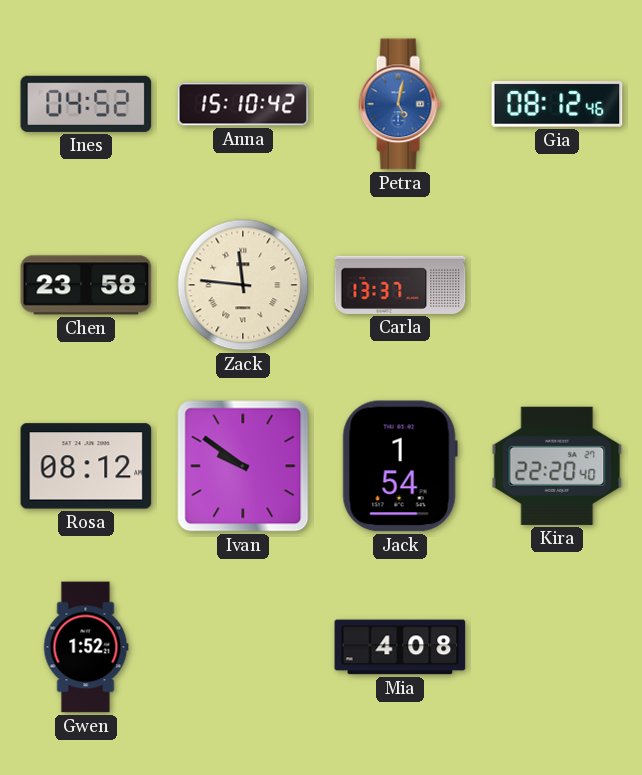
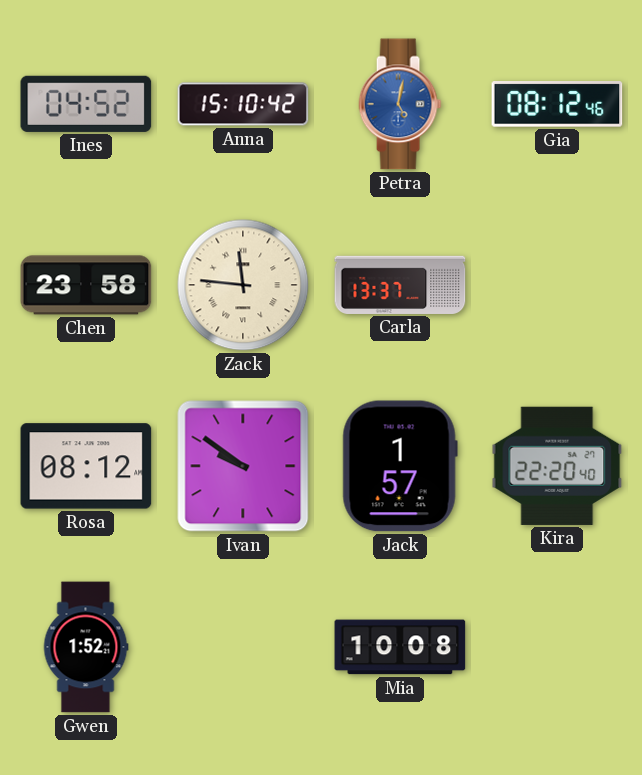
Jack: 1:54 -> 1:57
Mia: 4:08 -> 10:08
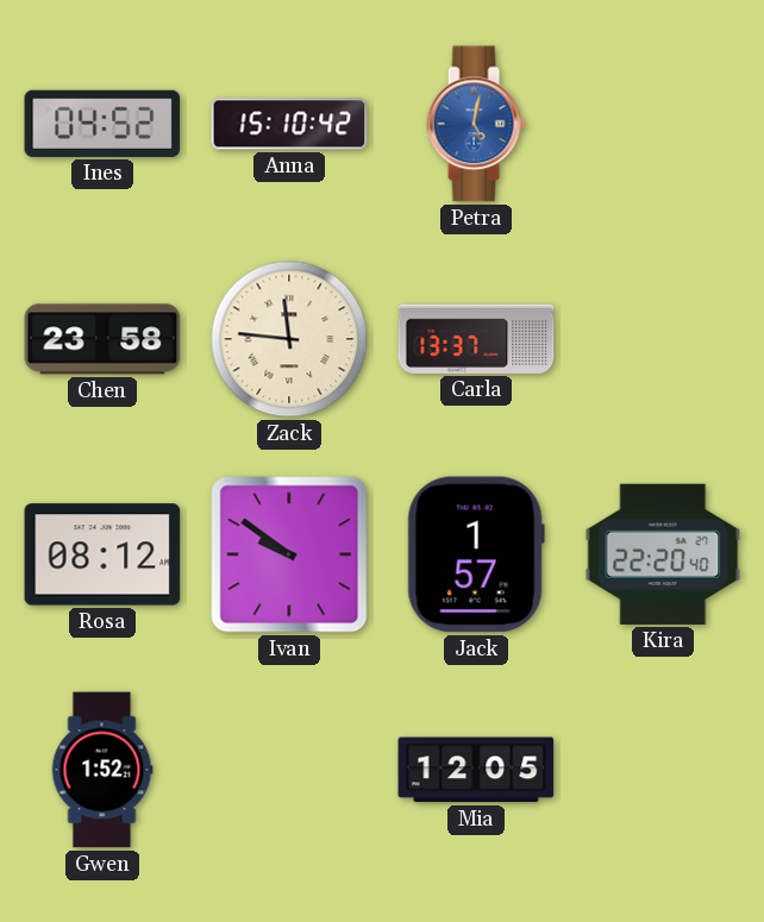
Gia: 08:12 -> none
Mia: 10:08 -> 12:05
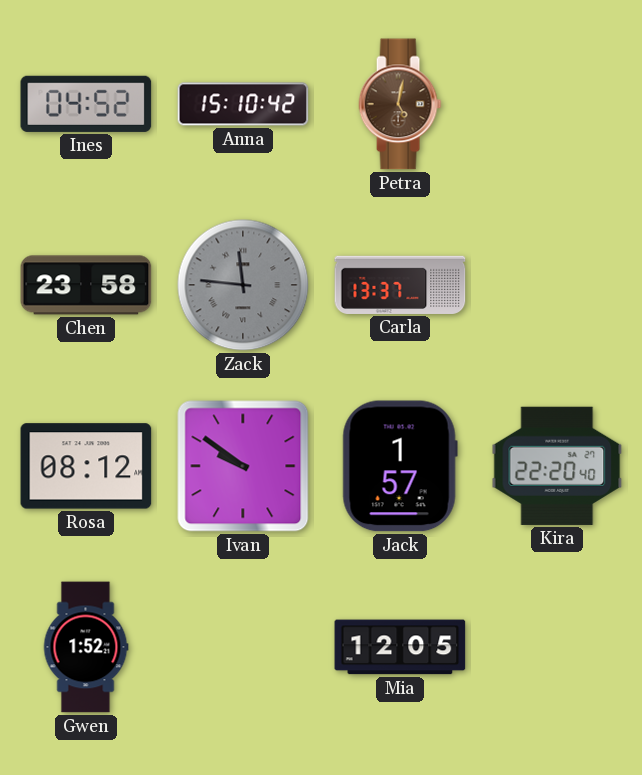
Petra dial: blue -> brown
Zack dial: cream -> grey
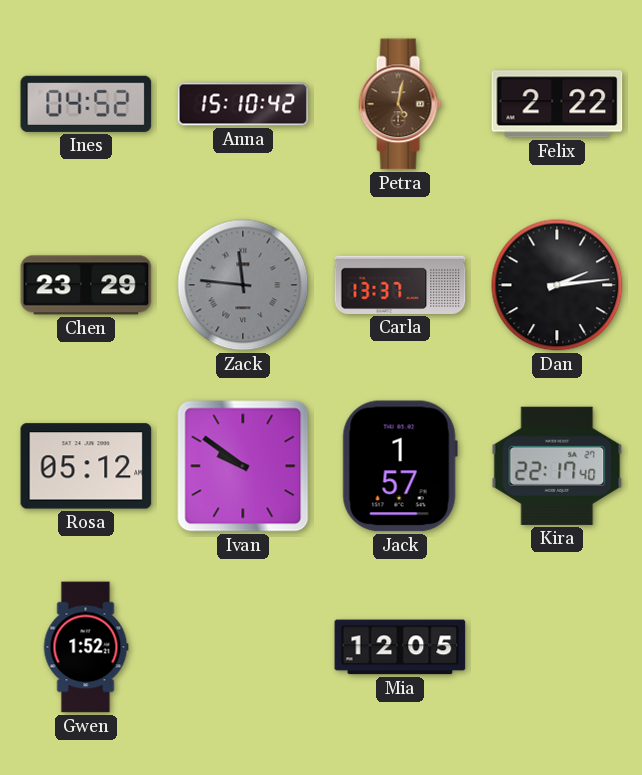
Felix: none -> 2:22
Chen: 23:58 -> 23:29
Dan: none -> 2:14
Rosa: 08:12 -> 05:12
Kira: 22:20 -> 22:17
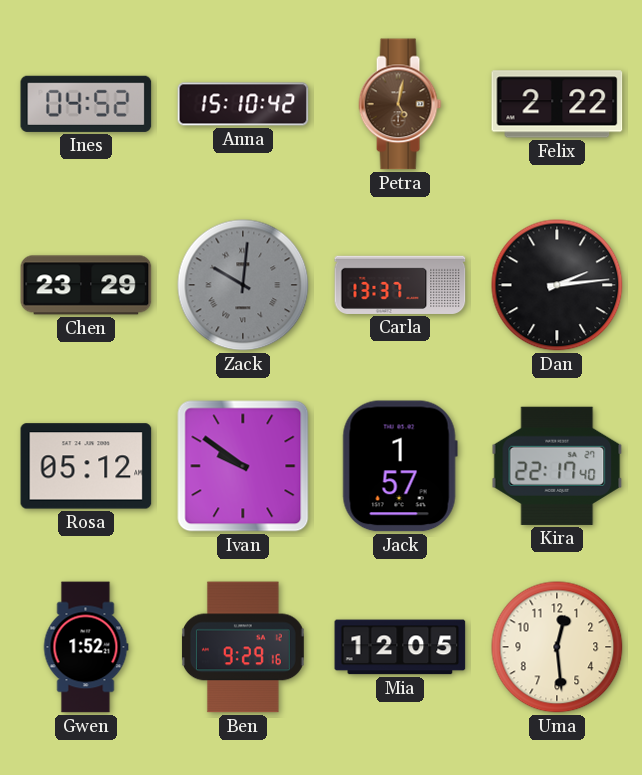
Zack: 11:46 -> 10:01
Ben: none -> 9:29
Uma: none -> 12:29
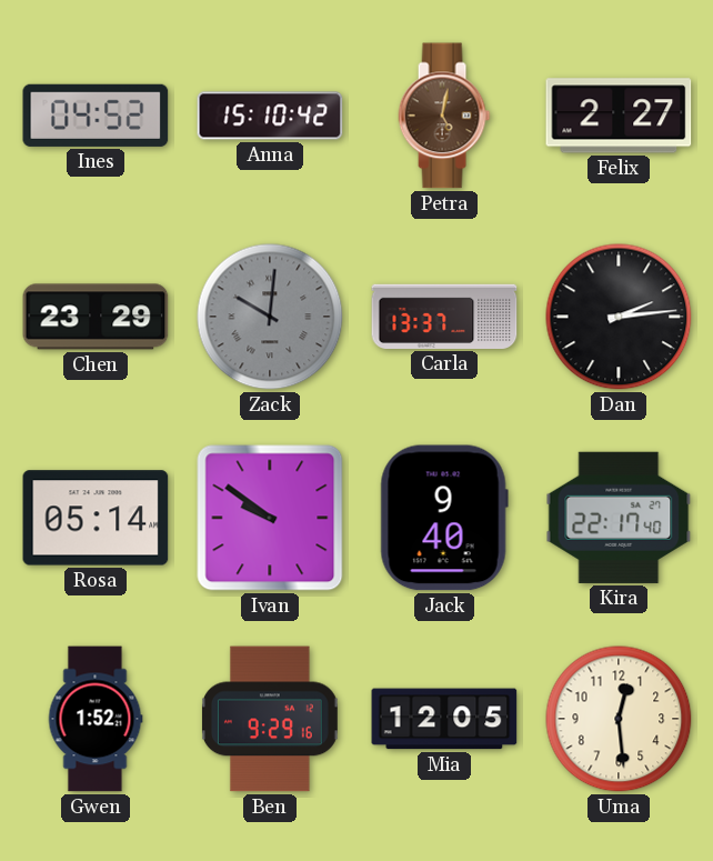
Felix: 2:22 -> 2:27
Rosa: 05:12 -> 05:14
Jack: 1:57 -> 9:40
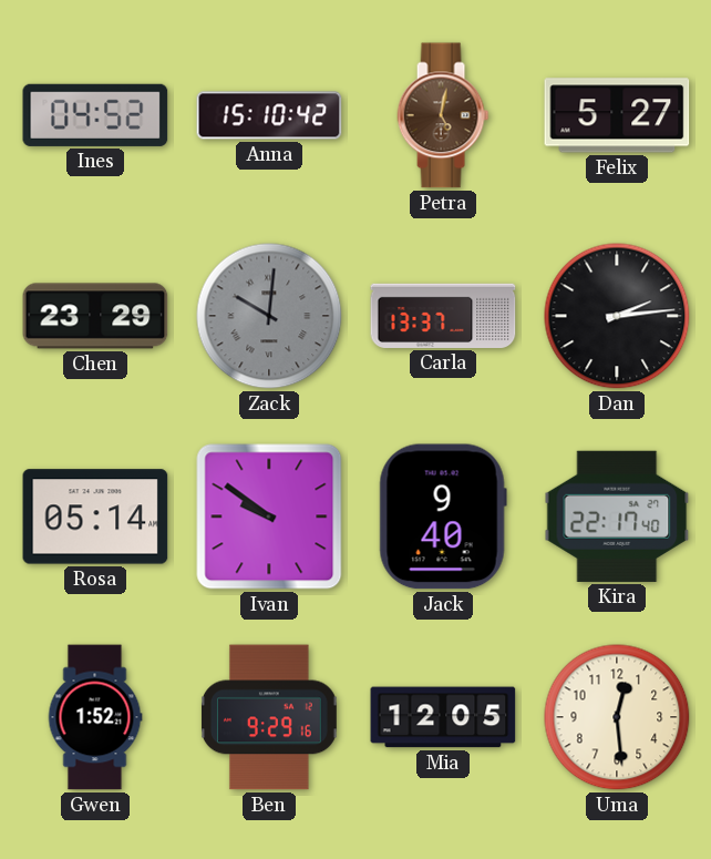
Felix: 2:27 -> 5:27
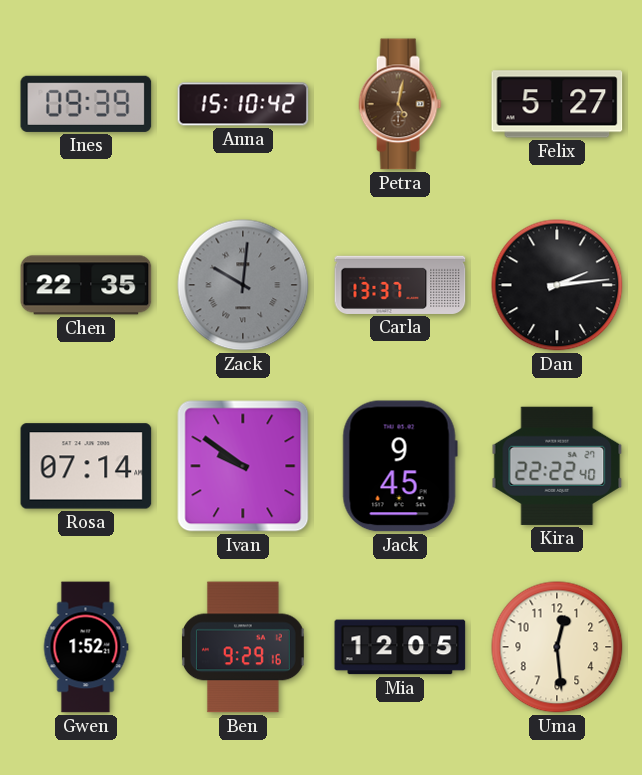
Ines: 04:52 -> 09:39
Chen: 23:29 -> 22:35
Rosa: 05:14 -> 07:14
Jack: 9:40 -> 9:45
Kira: 22:17 -> 22:22
